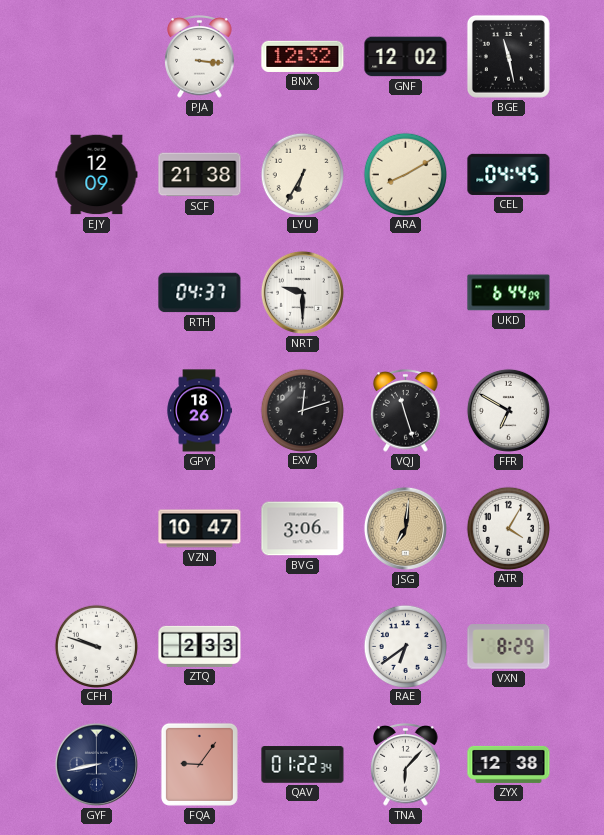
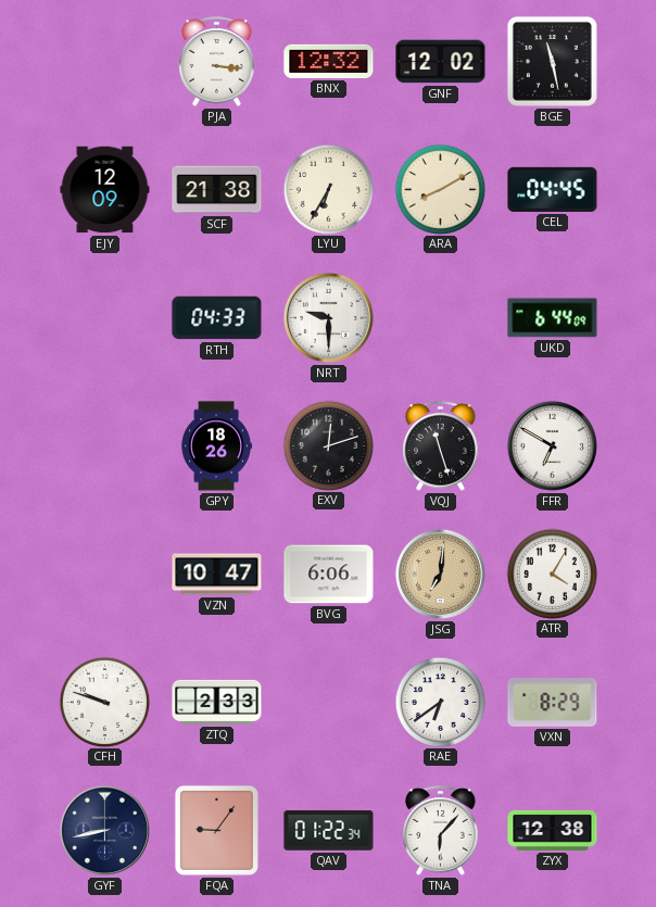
RTH: 04:37 -> 04:33
BVG: 3:06 -> 6:06
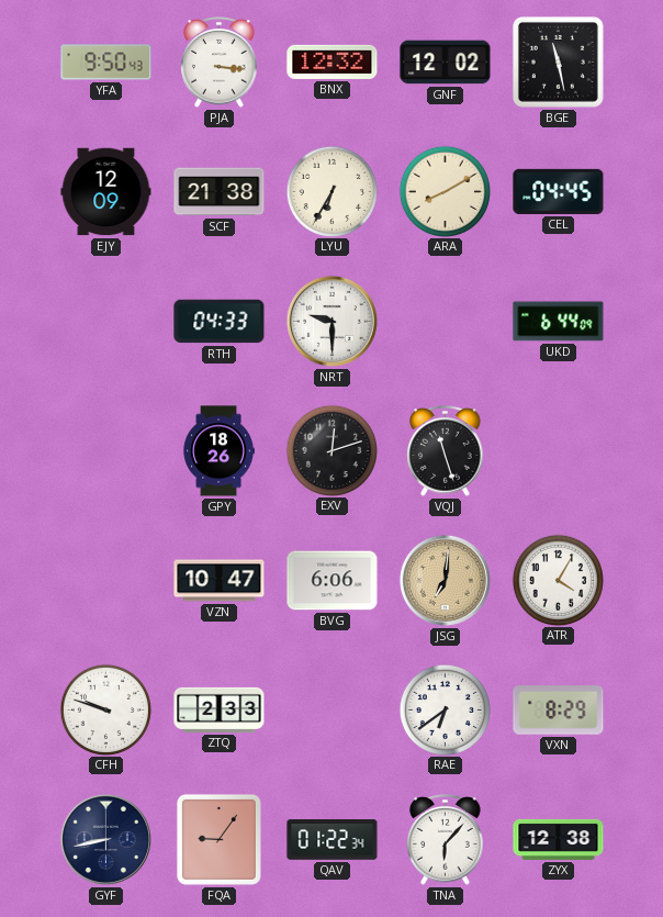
YFA: none -> 9:50
FFR: 6:50 -> none
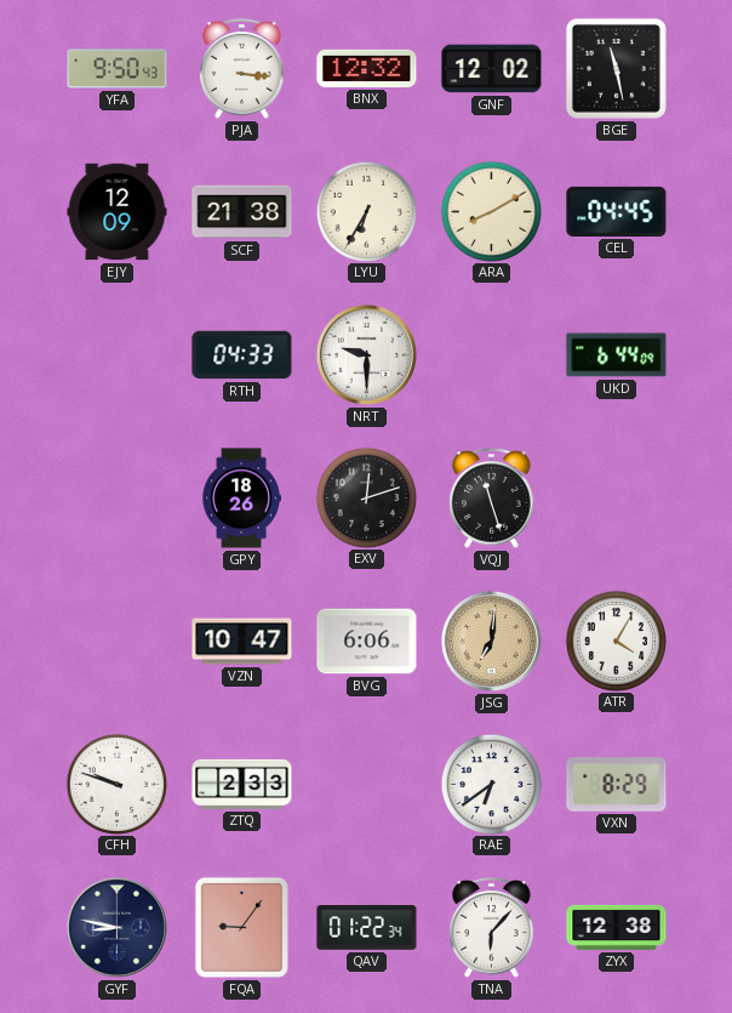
GYF: 8:43 -> 8:47
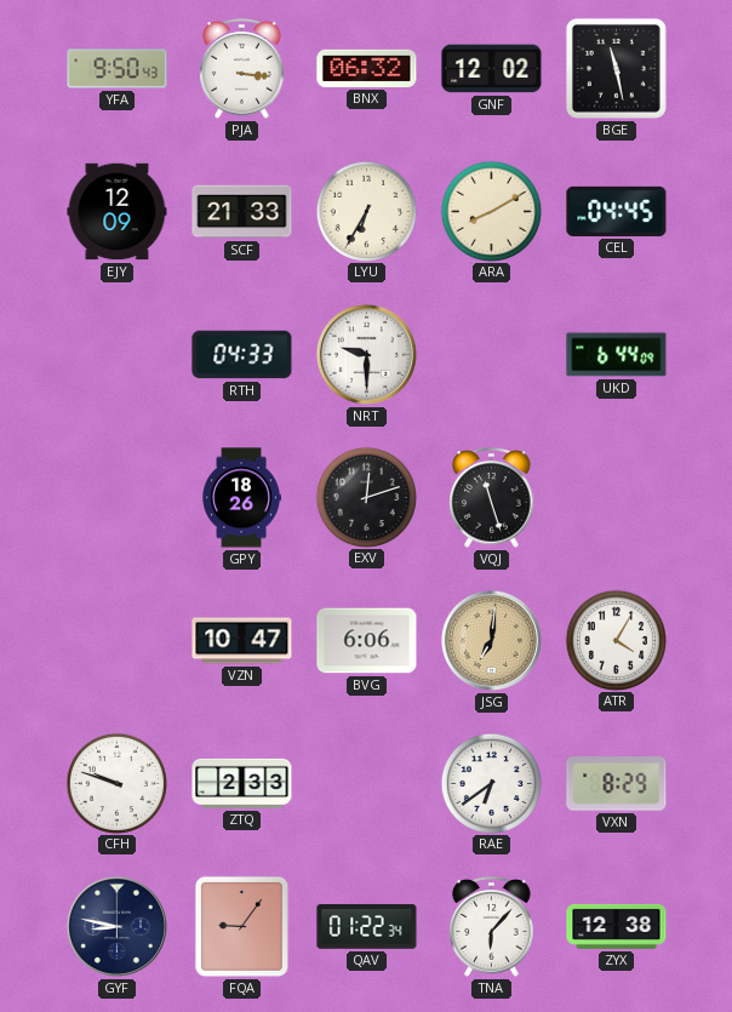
BNX: 12:32 -> 06:32
SCF: 21:38 -> 21:33
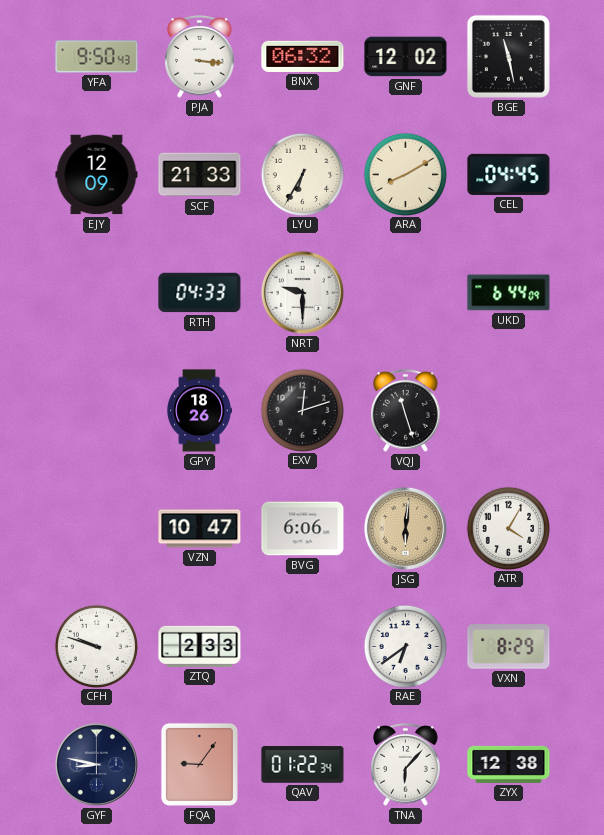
JSG: 7:01 -> 6:01
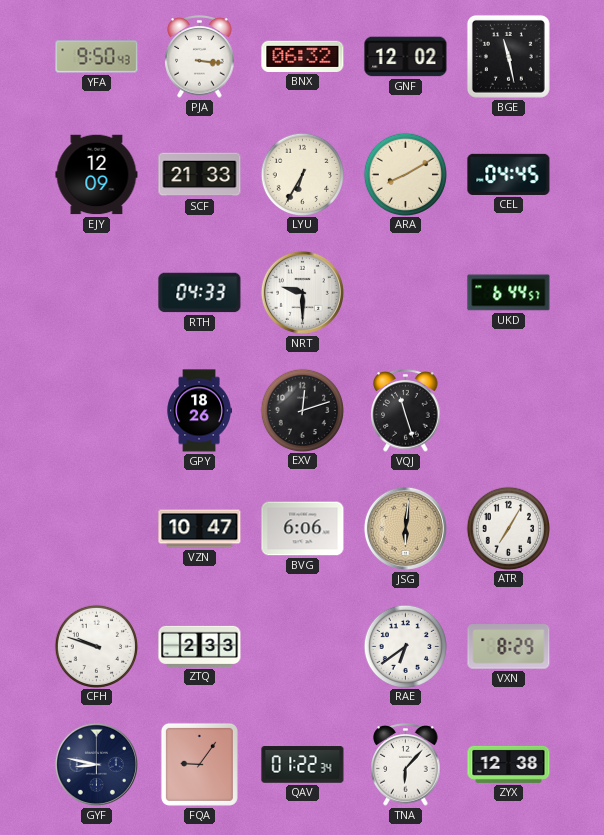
UKD: 6:44:09 -> 6:44:57
ATR: 4:05 -> 7:05
